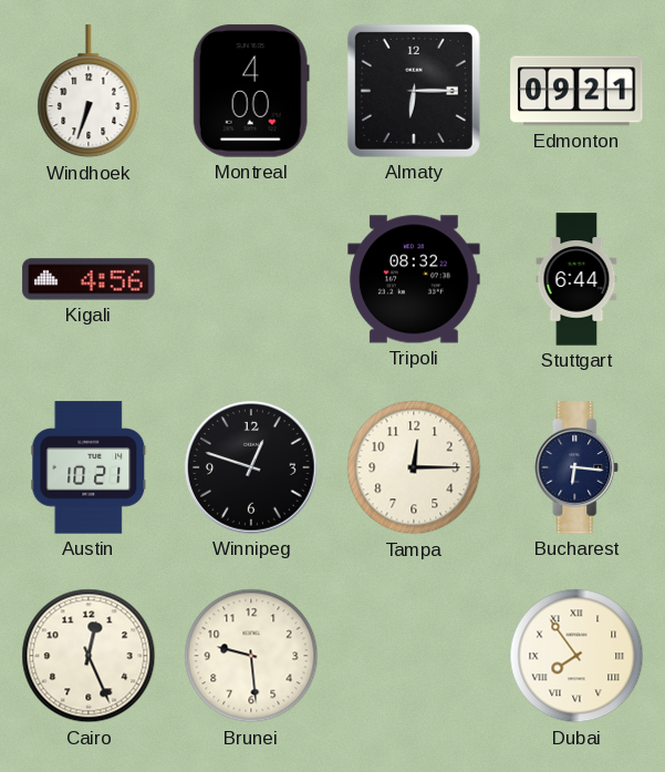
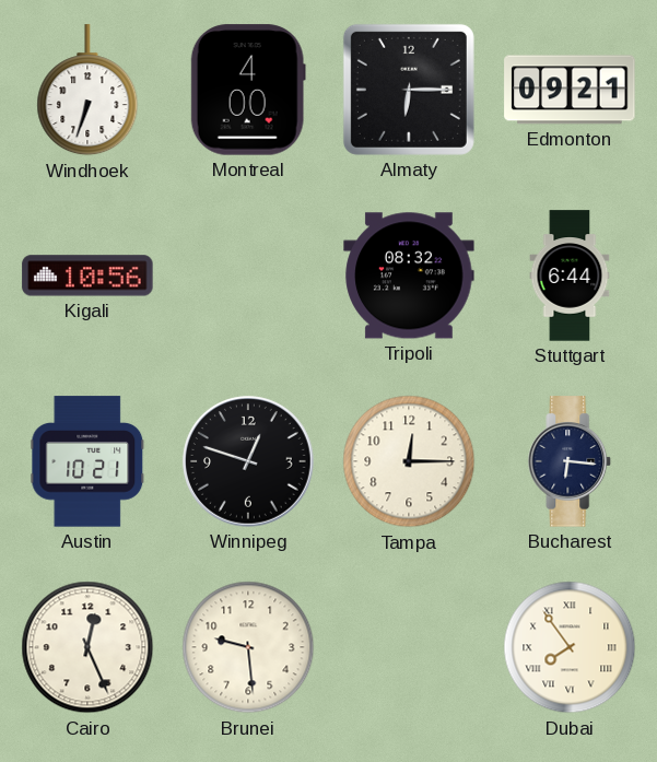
Kigali: 4:56 -> 10:56
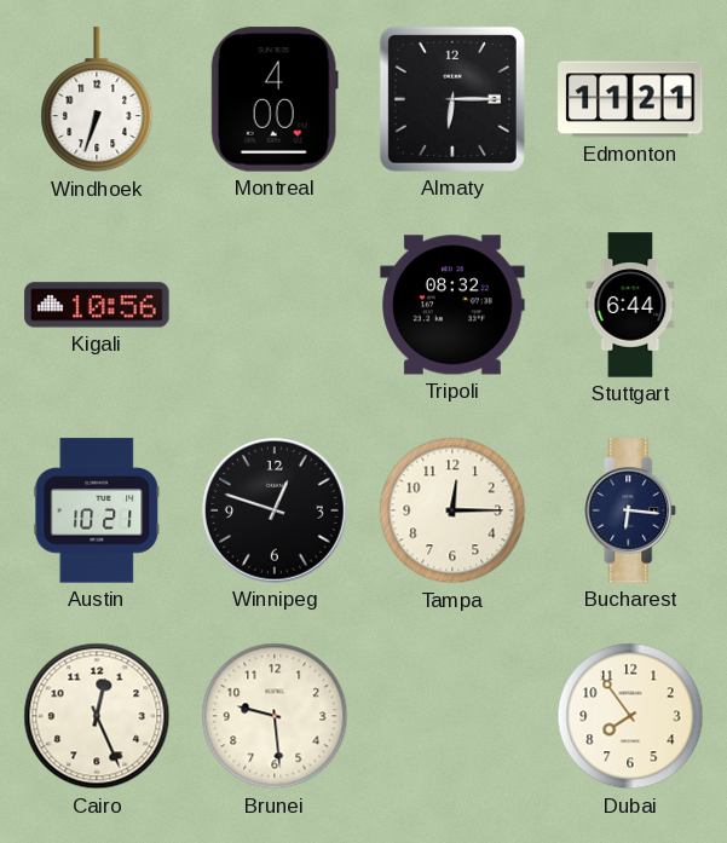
Edmonton: 09:21 -> 11:21
Dubai numerals: Roman -> Arabic
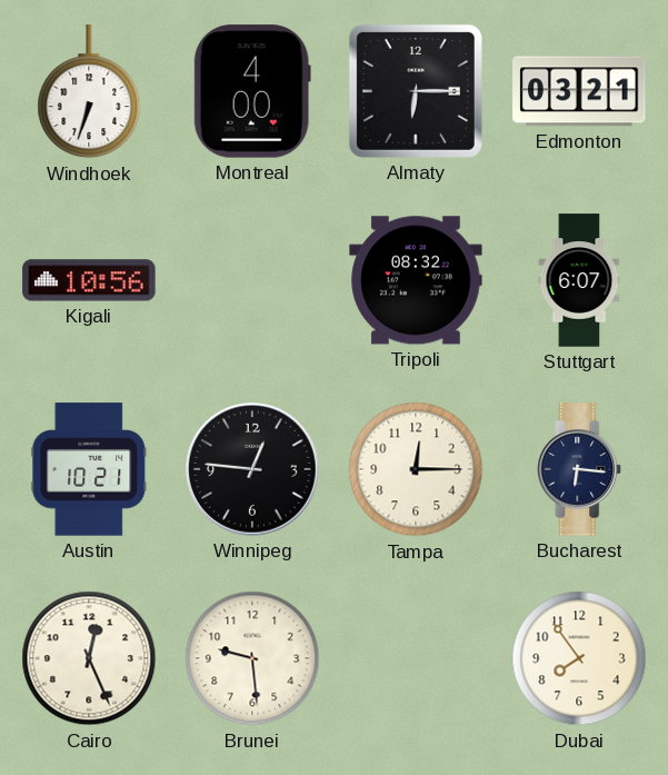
Edmonton: 11:21 -> 03:21
Stuttgart: 6:44 -> 6:07
Winnipeg: 12:48 -> 12:46
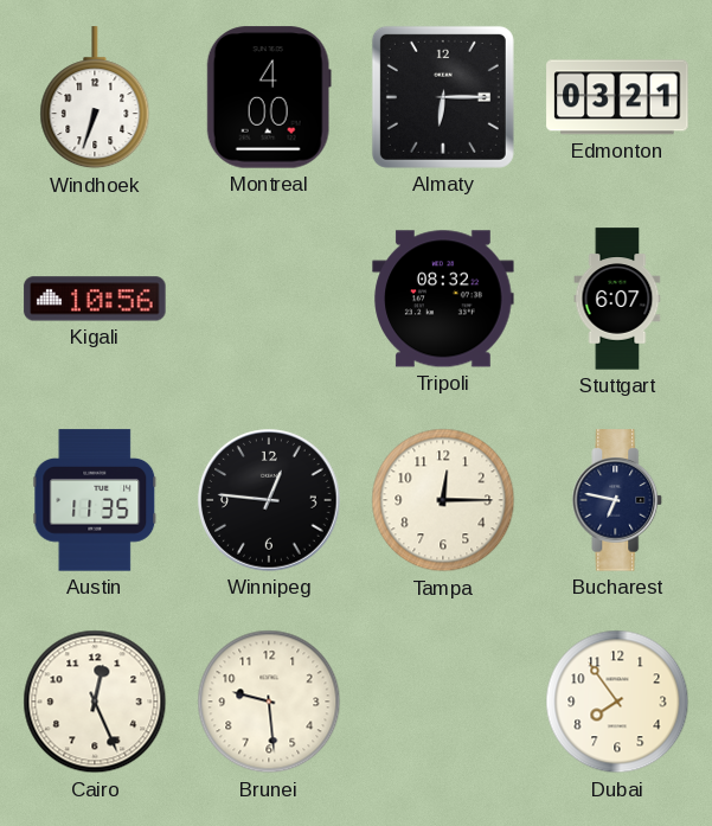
Austin: 10:21 -> 11:35
Bucharest: 6:16 -> 6:47
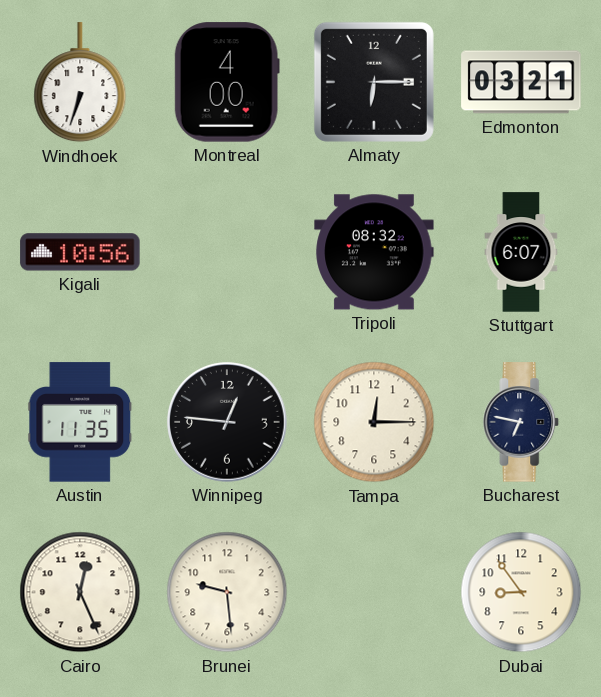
Dubai: 7:54 -> 8:54
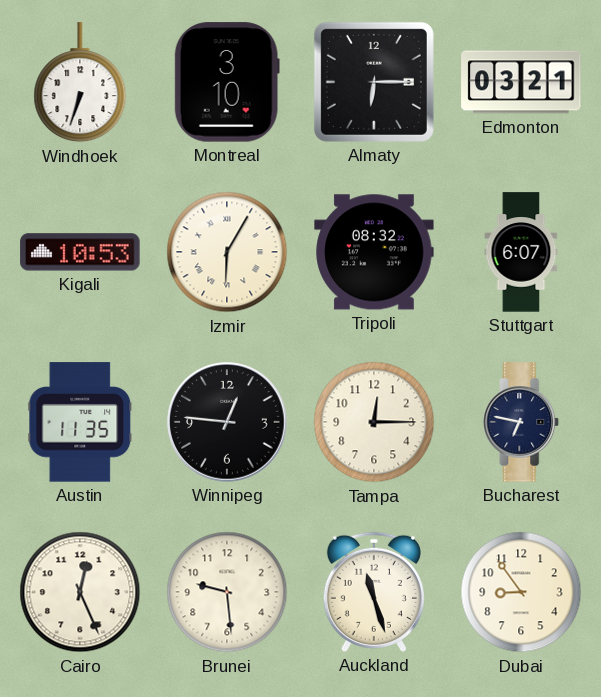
Montreal: 4:00 -> 3:10
Kigali: 10:56 -> 10:53
Izmir: none -> 6:05
Auckland: none -> 11:27
